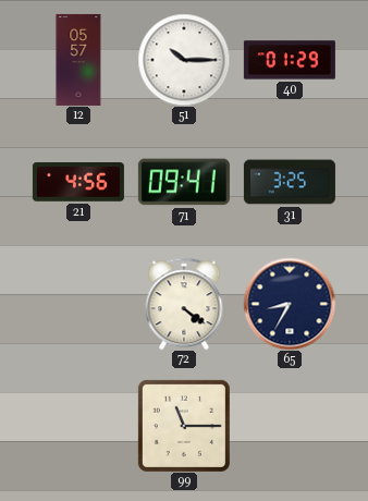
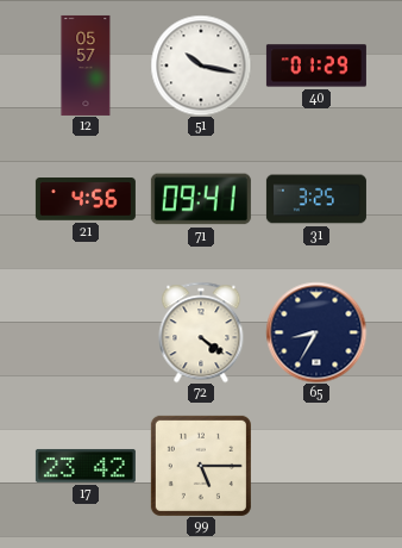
51: 10:15 -> 10:17
17: none -> 23:42
99: 11:15 -> 5:15
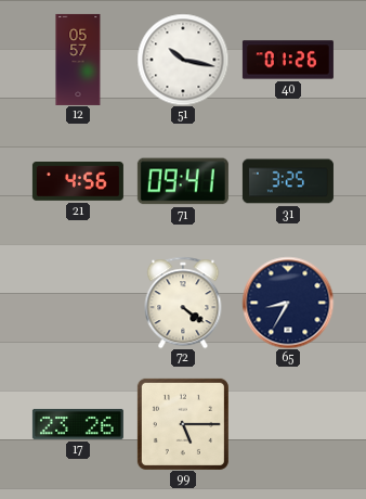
40: 01:29 -> 01:26
17: 23:42 -> 23:26
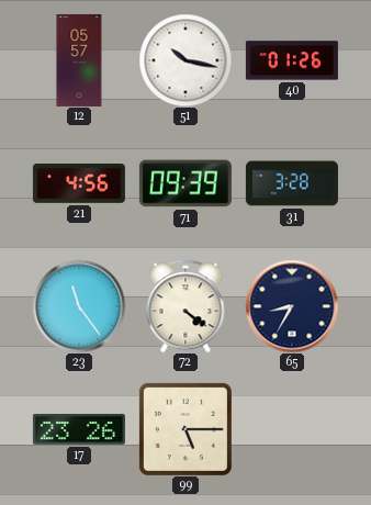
71: 09:41 -> 09:39
31: 3:25 -> 3:28
23: none -> 11:24
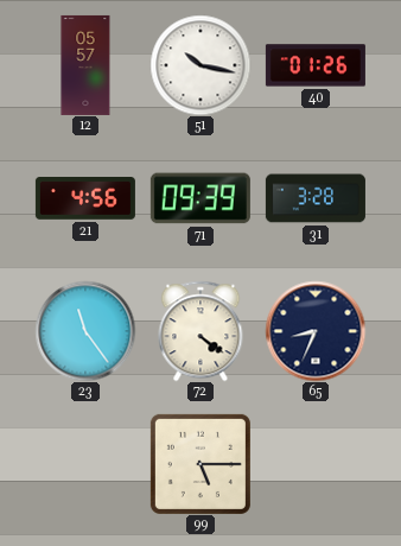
65: 8:35 -> 8:34
17: 23:26 -> none
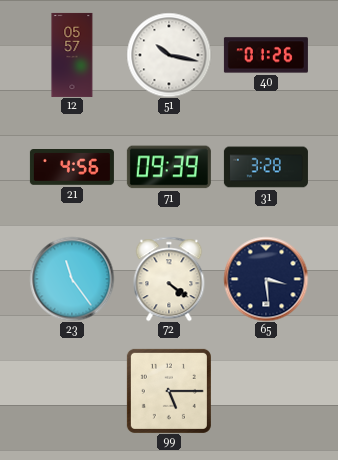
65: 8:34 -> 3:29
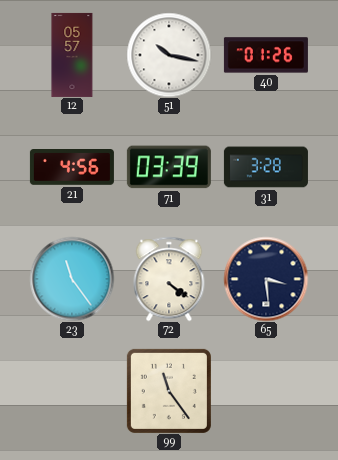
71: 09:39 -> 03:39
99: 5:15 -> 11:24
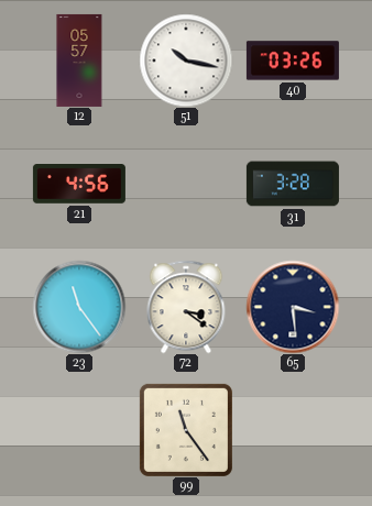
40: 01:26 -> 03:26
71: 03:39 -> none
72: 4:21 -> 3:21
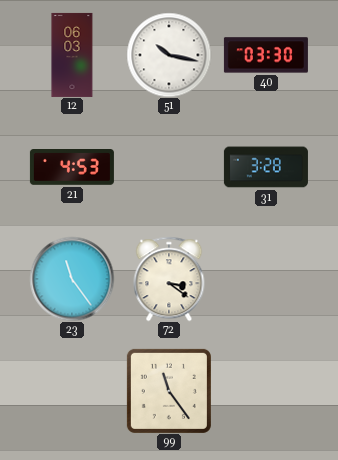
12: 05:57 -> 06:03
40: 03:26 -> 03:30
21: 4:56 -> 4:53
65: 3:29 -> none
